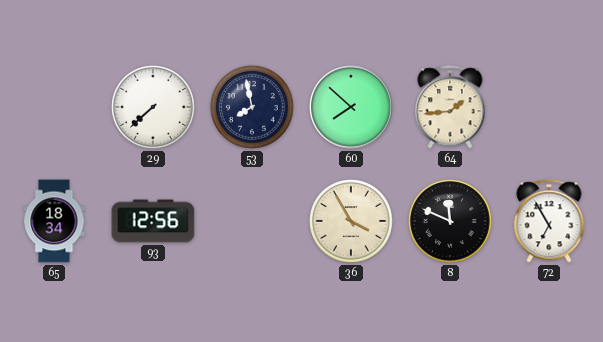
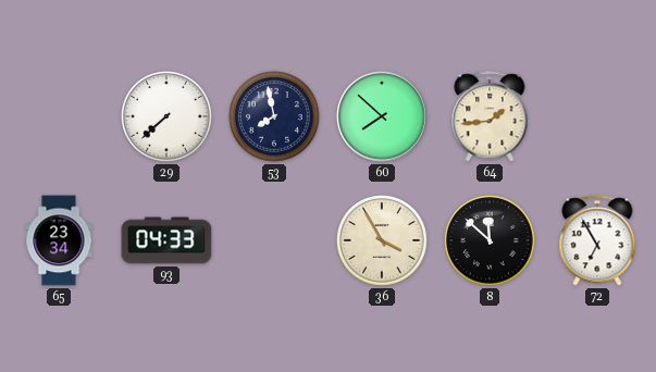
65: 18:34 -> 23:34
93: 12:56 -> 04:33
8: 11:49 -> 11:52
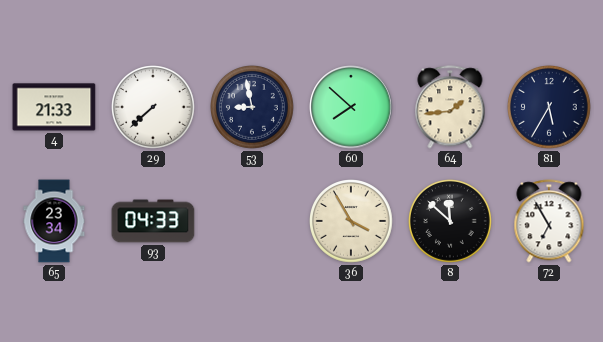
4: none -> 21:33
53: 7:58 -> 8:58
81: none -> 5:35
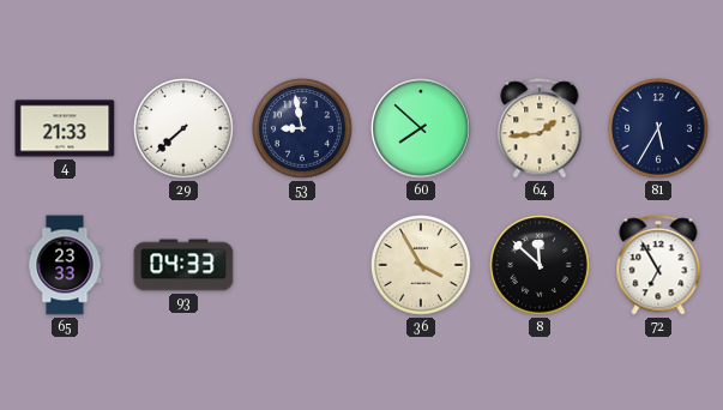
65: 23:34 -> 23:33
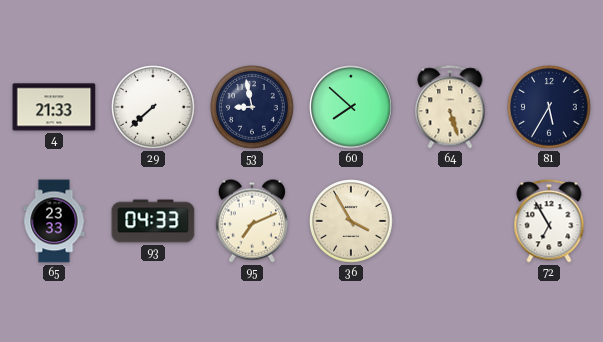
64: 1:44 -> 5:27
95: none -> 7:11
8: 11:52 -> none
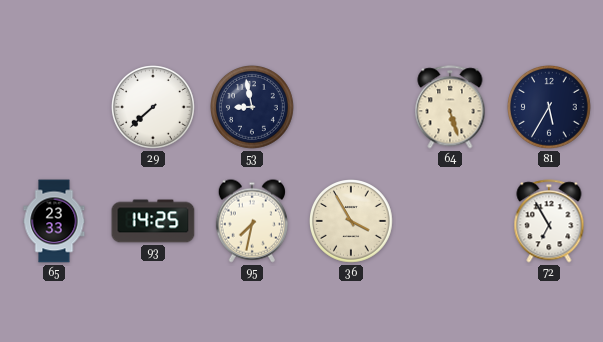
4: 21:33 -> none
60: 7:52 -> none
93: 04:33 -> 14:25
95: 7:11 -> 7:32
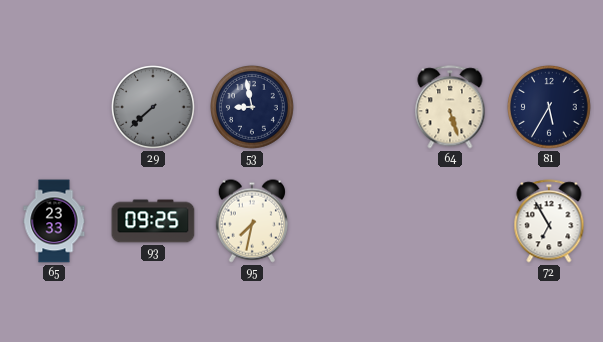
29 dial: white -> grey
93: 14:25 -> 09:25
36: 3:55 -> none
